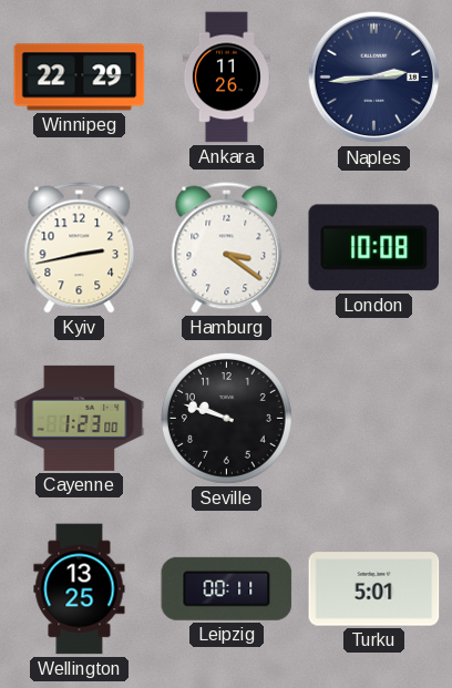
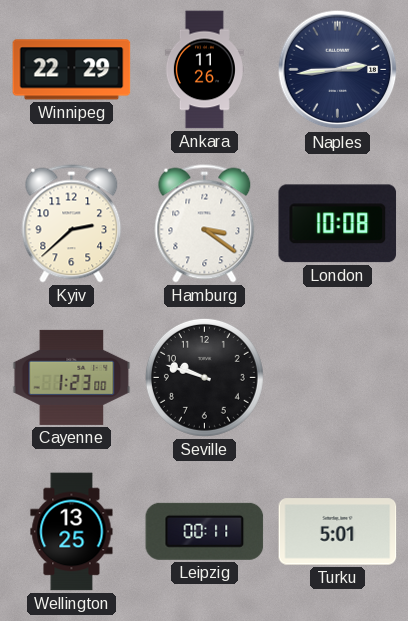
Kyiv: 2:43 -> 2:38
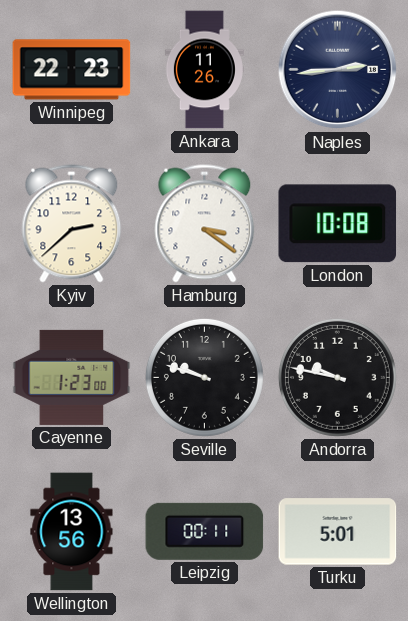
Winnipeg: 22:29 -> 22:23
Andorra: none -> 9:47
Wellington: 13:25 -> 13:56
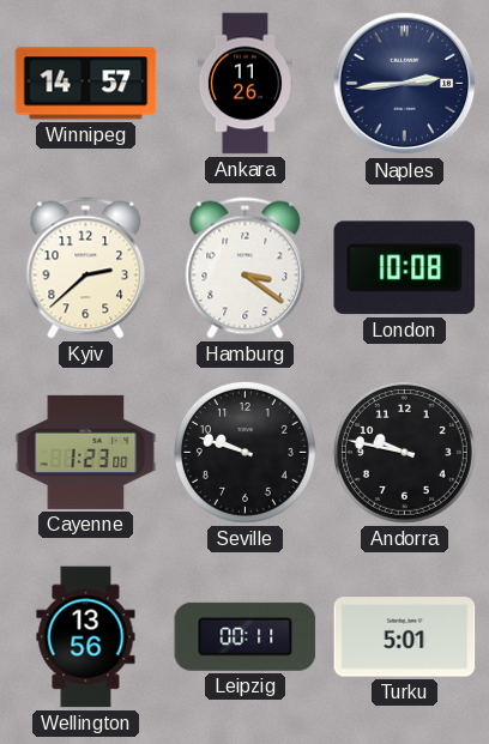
Winnipeg: 22:23 -> 14:57
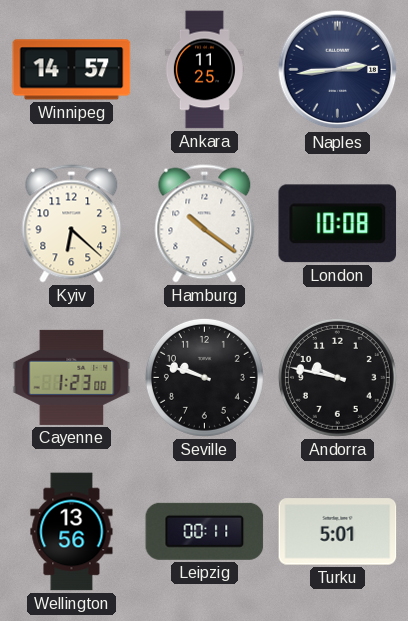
Ankara: 11:26 -> 11:25
Kyiv: 2:38 -> 6:22
Hamburg: 3:21 -> 10:21
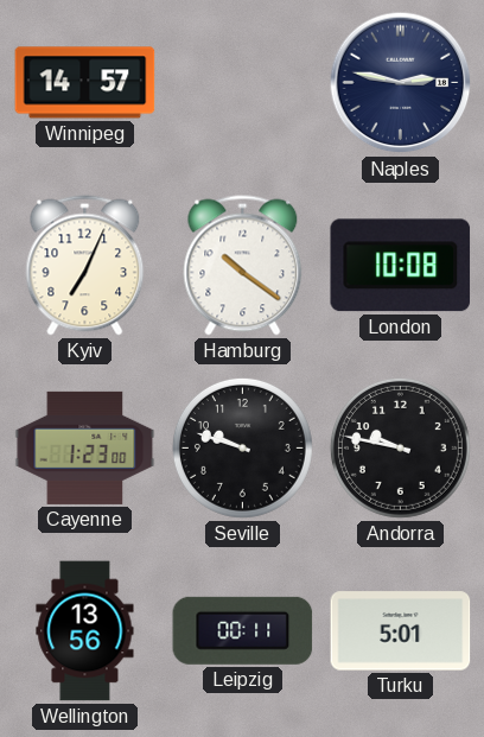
Ankara: 11:25 -> none
Naples: 2:44 -> 2:47
Kyiv: 6:22 -> 7:04
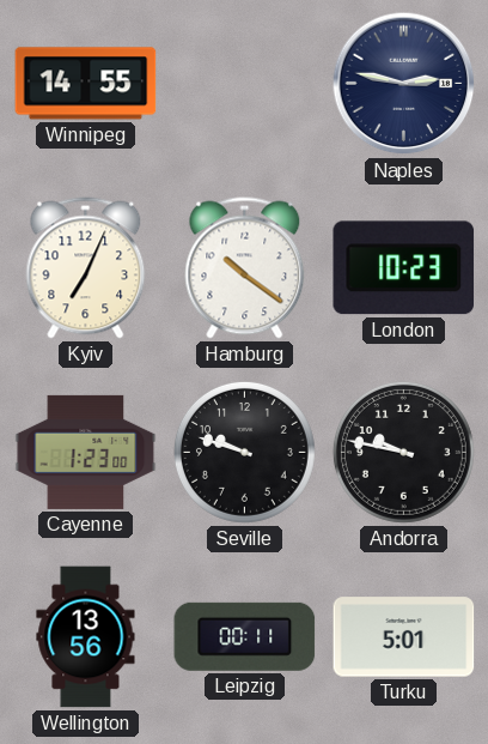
Winnipeg: 14:57 -> 14:55
London: 10:08 -> 10:23
